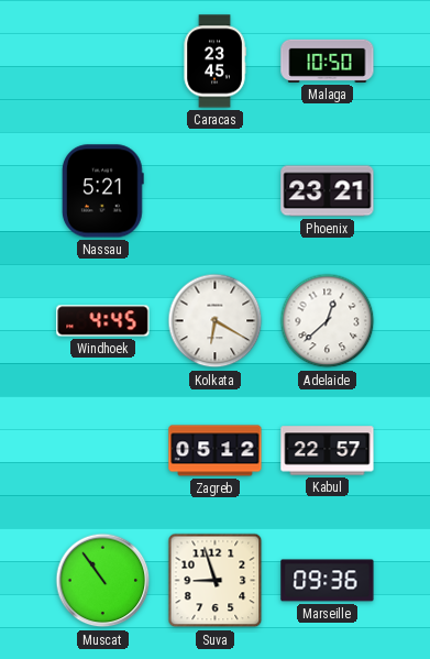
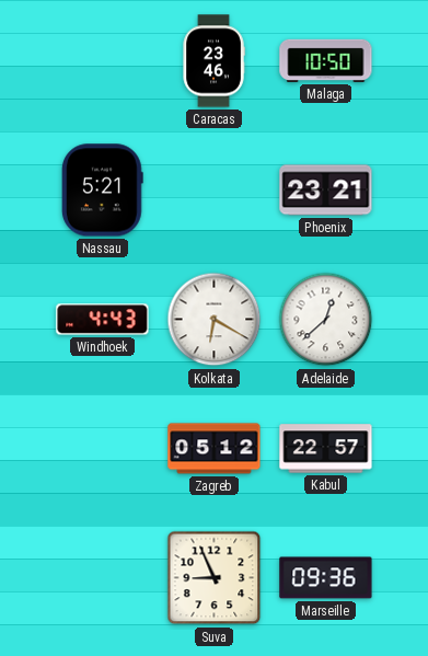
Caracas: 23:45 -> 23:46
Windhoek: 4:45 -> 4:43
Muscat: 10:54 -> none
Suva: 8:57 -> 8:56
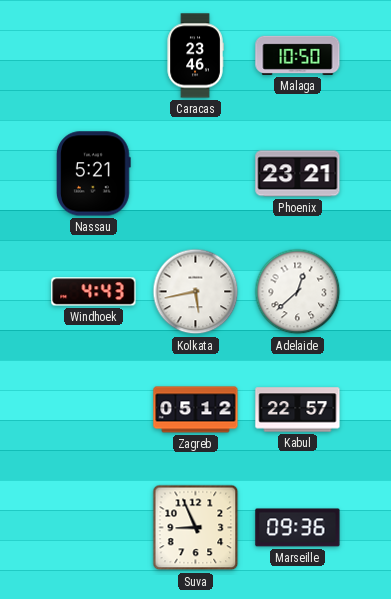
Kolkata: 6:20 -> 5:43
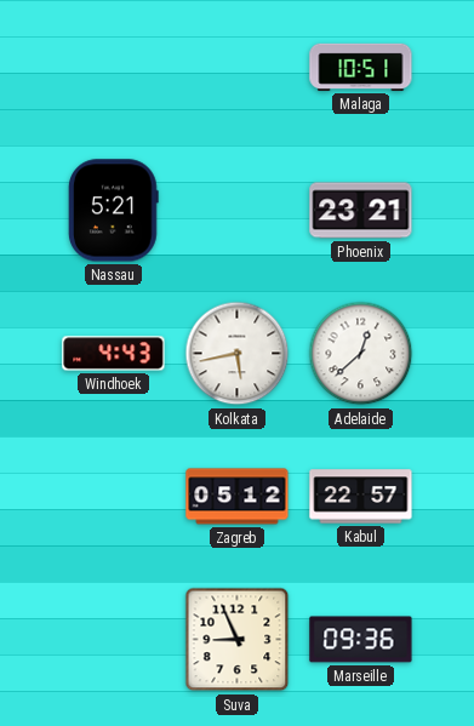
Caracas: 23:46 -> none
Malaga: 10:50 -> 10:51
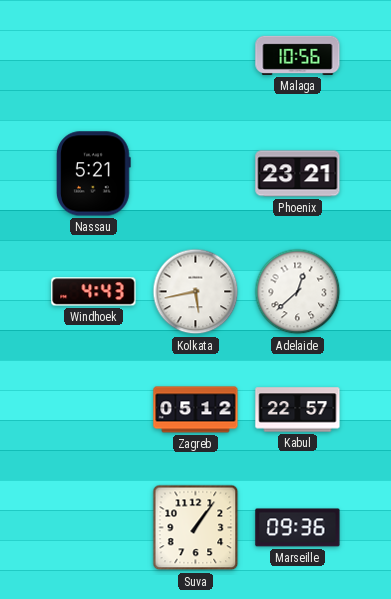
Malaga: 10:51 -> 10:56
Suva: 8:56 -> 1:06
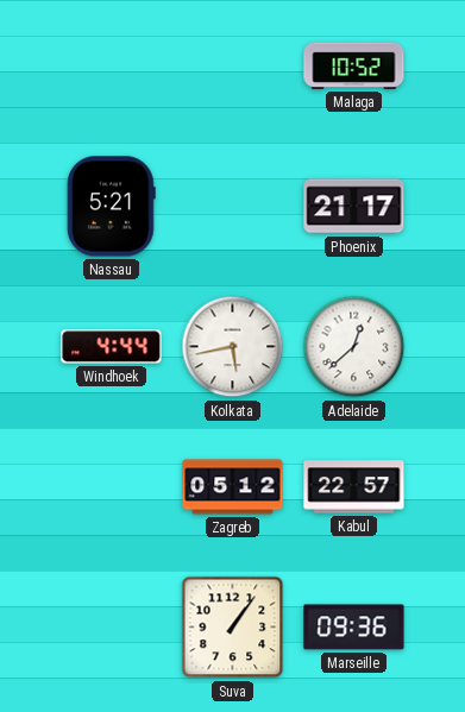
Malaga: 10:56 -> 10:52
Phoenix: 23:21 -> 21:17
Windhoek: 4:43 -> 4:44
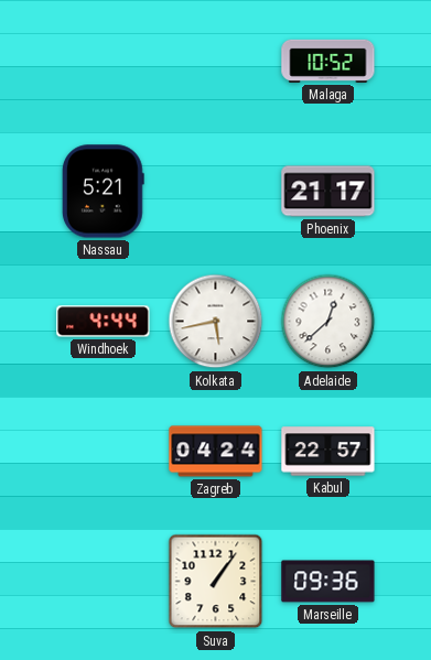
Zagreb: 05:12 -> 04:24
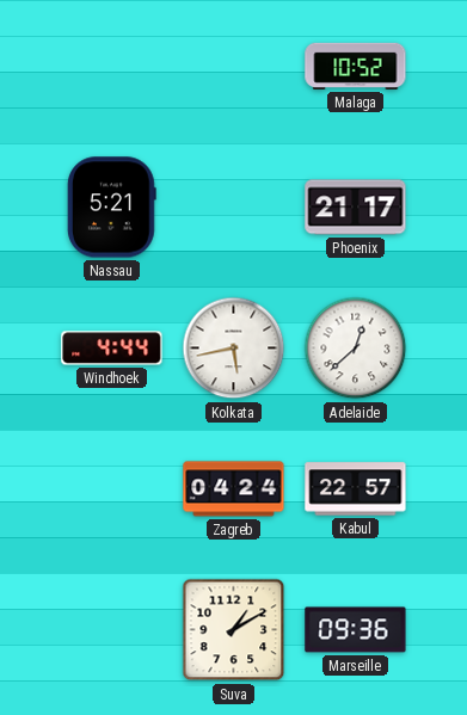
Suva: 1:06 -> 1:10
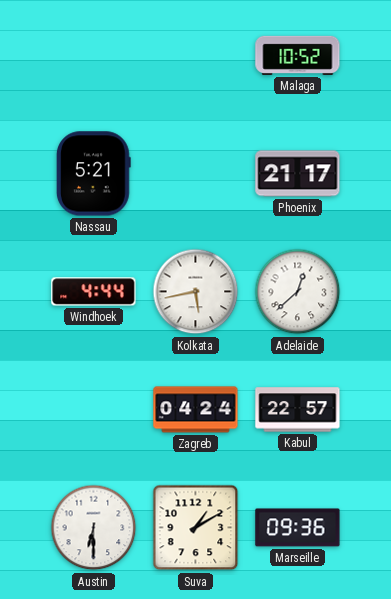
Austin: none -> 6:30
